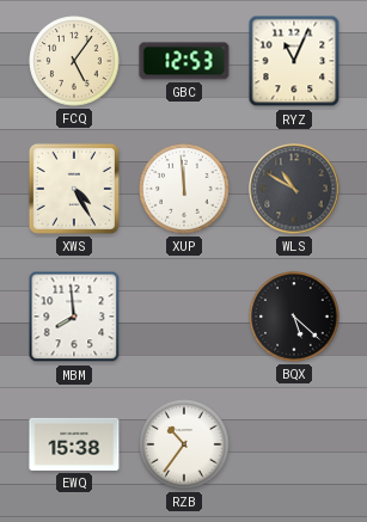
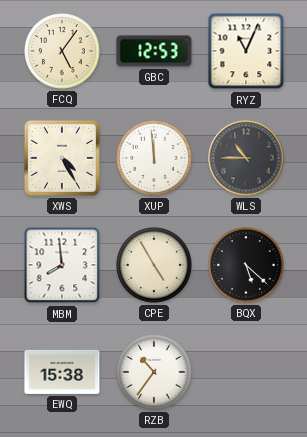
WLS: 10:50 -> 10:45
CPE: none -> 4:55
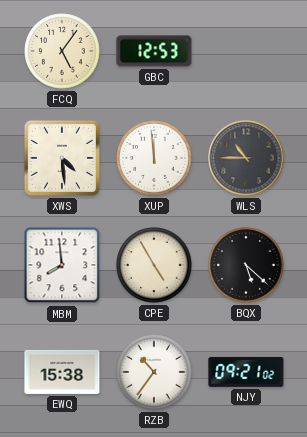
RYZ: 11:04 -> none
XWS: 4:25 -> 4:29
NJY: none -> 09:21
